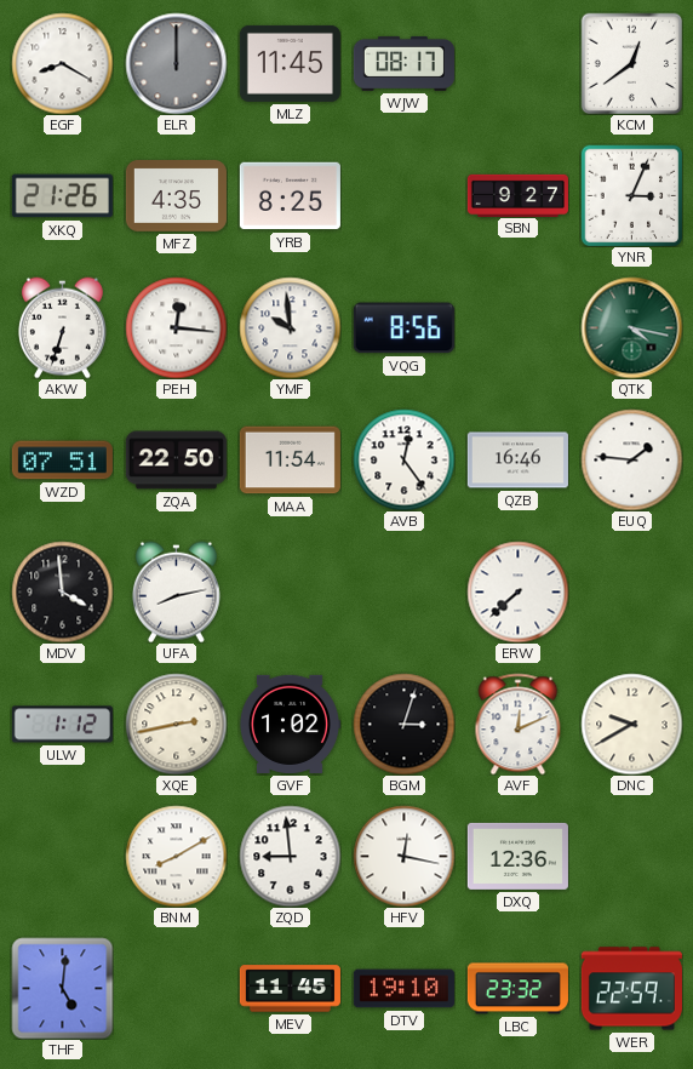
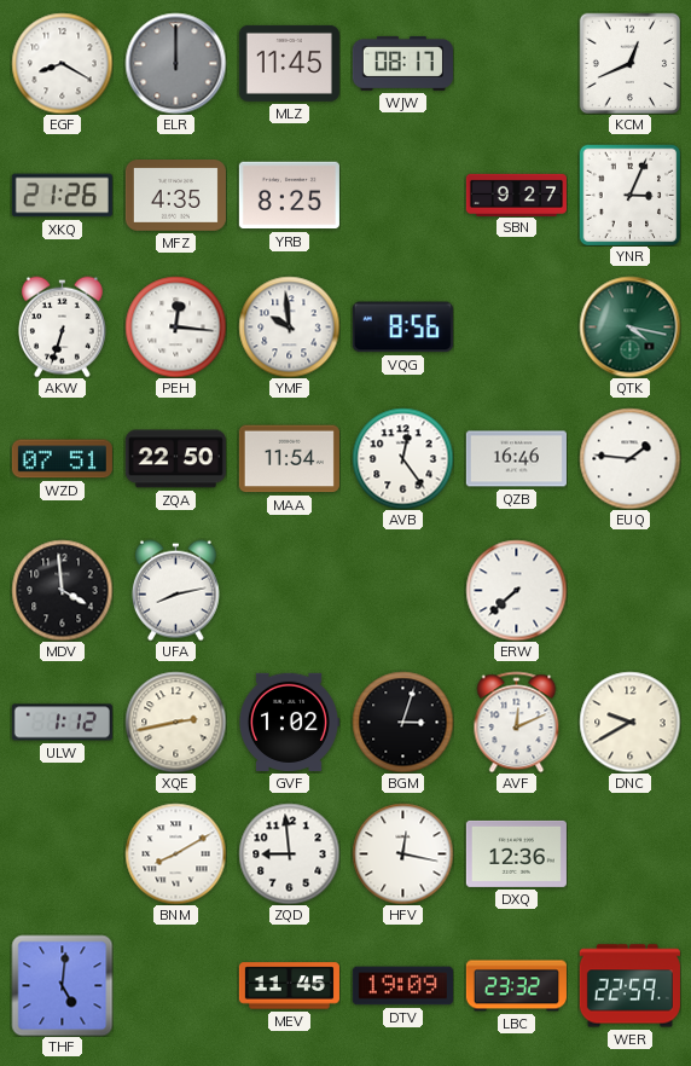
KCM: 12:39 -> 12:41
DTV: 19:10 -> 19:09
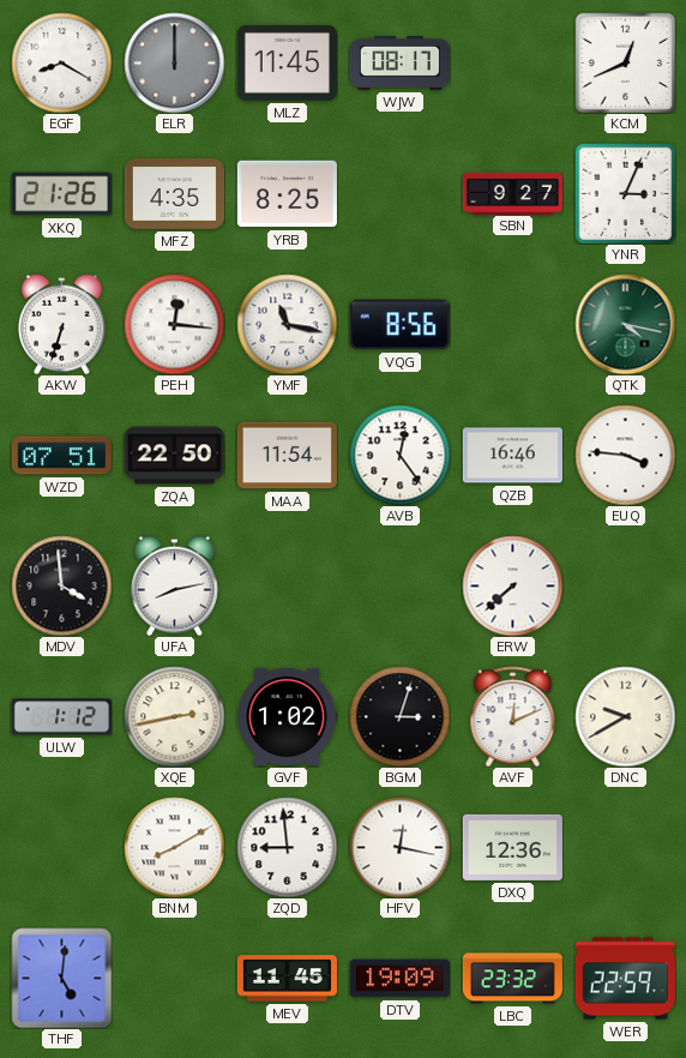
YMF: 9:59 -> 11:17
EUQ: 1:46 -> 3:46
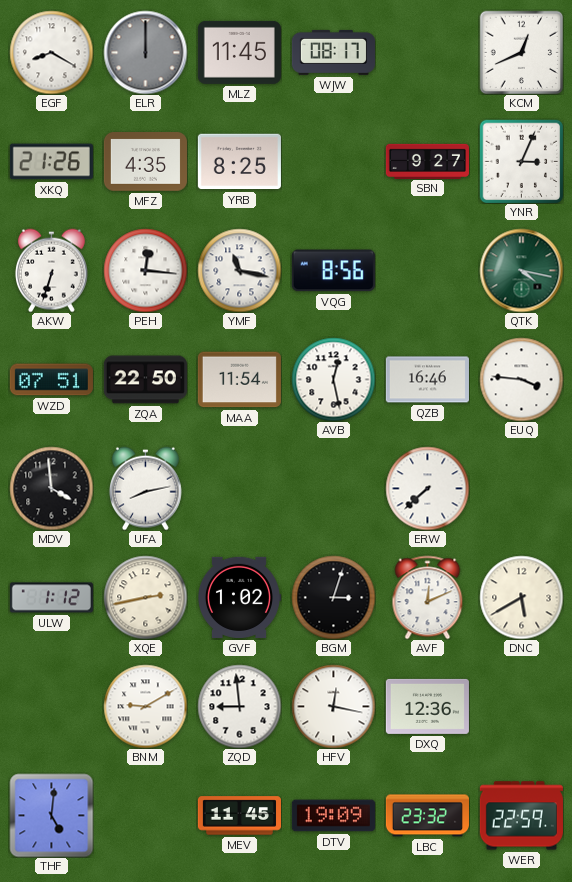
AVB: 12:24 -> 12:28
DNC: 9:40 -> 5:40
BNM: 8:10 -> 9:10
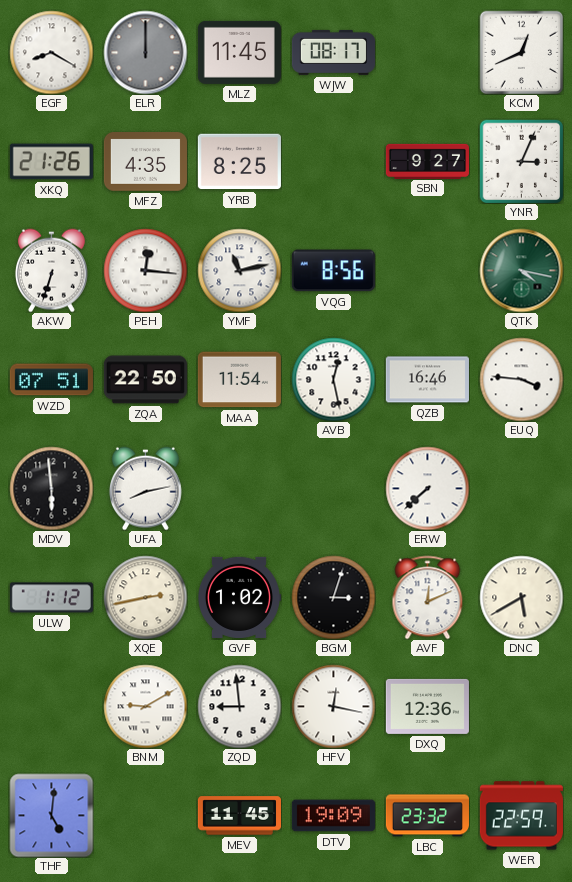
YMF: 11:17 -> 11:13
MDV: 3:59 -> 5:59
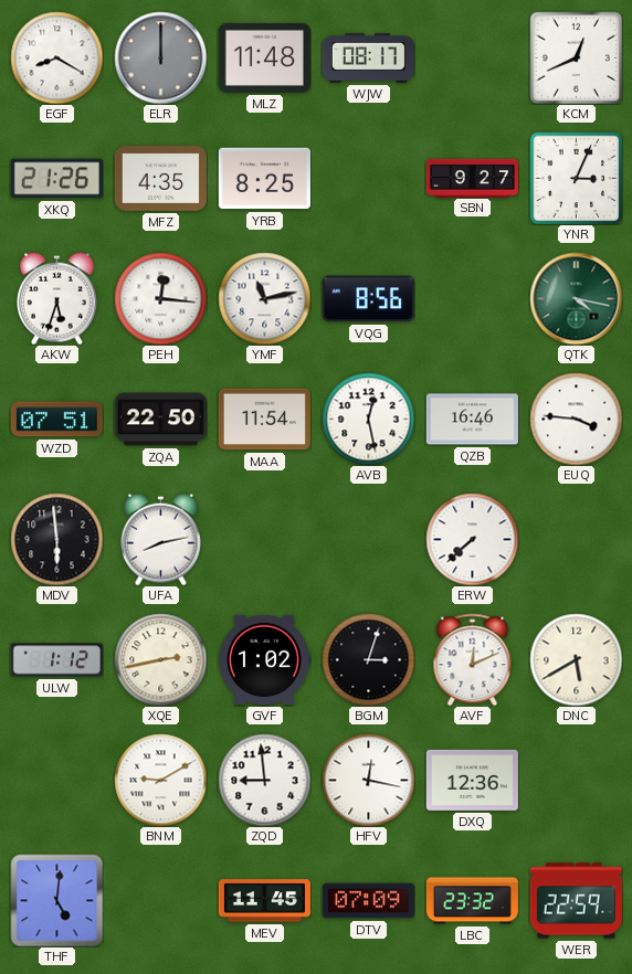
MLZ: 11:45 -> 11:48
AKW: 6:33 -> 5:33
DTV: 19:09 -> 07:09
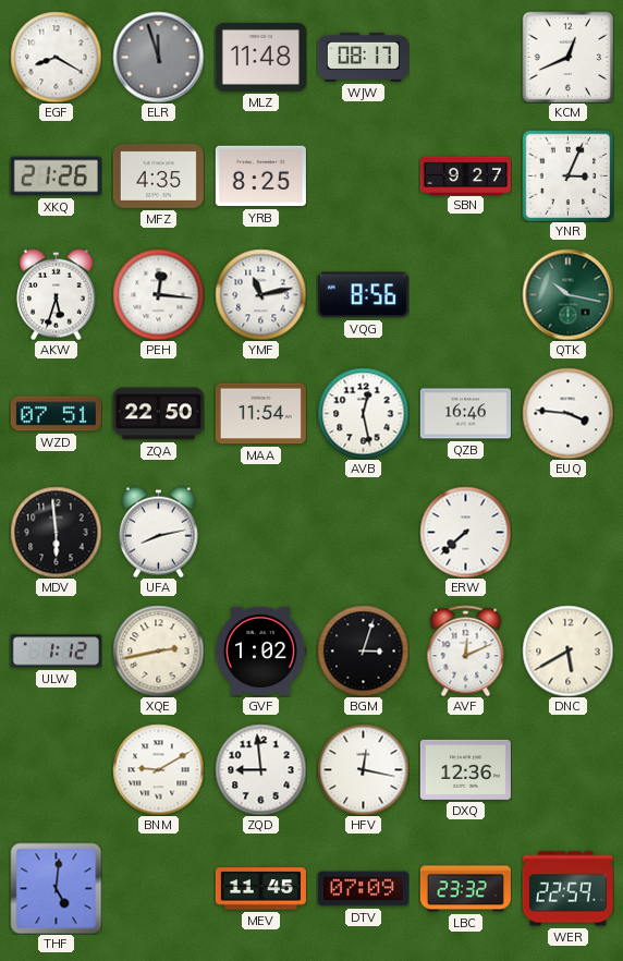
ELR: 12:00 -> 11:57
QTK: 4:17 -> 10:17
